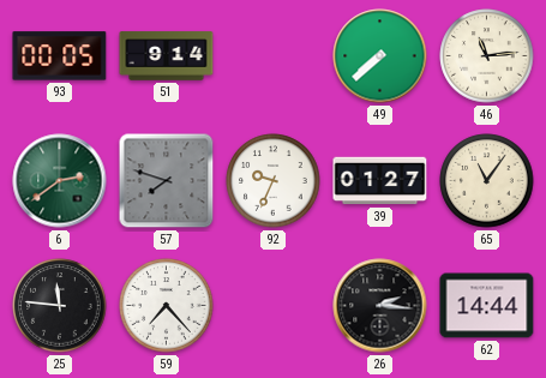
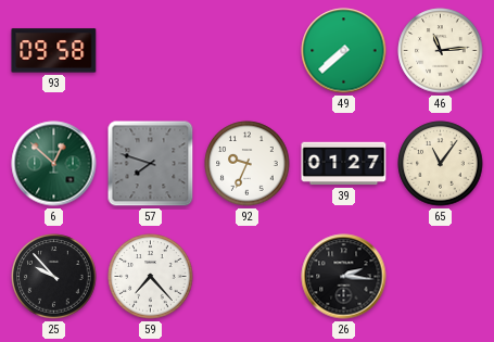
93: 00:05 -> 09:58
51: 9:14 -> none
6: 2:39 -> 12:52
25: 11:46 -> 9:53
62: 14:44 -> none
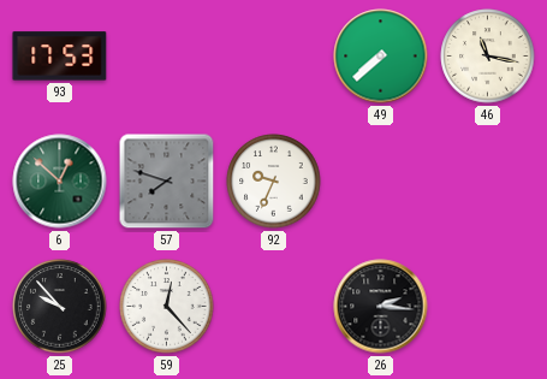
93: 09:58 -> 17:53
46: 11:14 -> 11:17
39: 01:27 -> none
65: 11:06 -> none
59: 7:23 -> 12:23
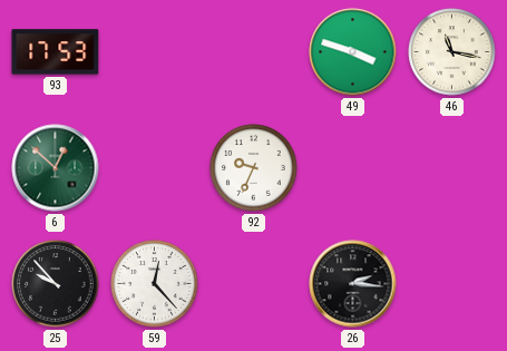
49: 7:38 -> 3:48
57: 7:48 -> none
